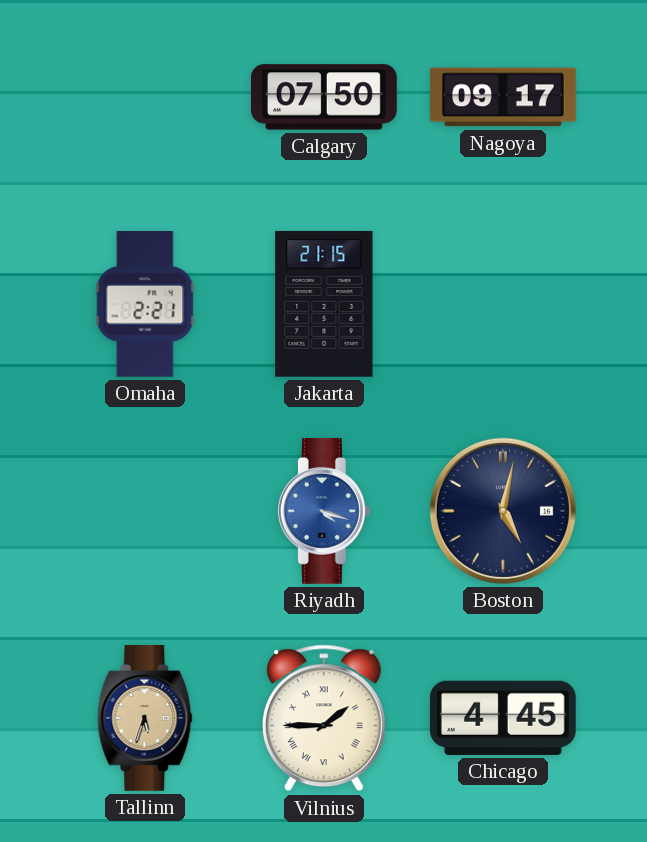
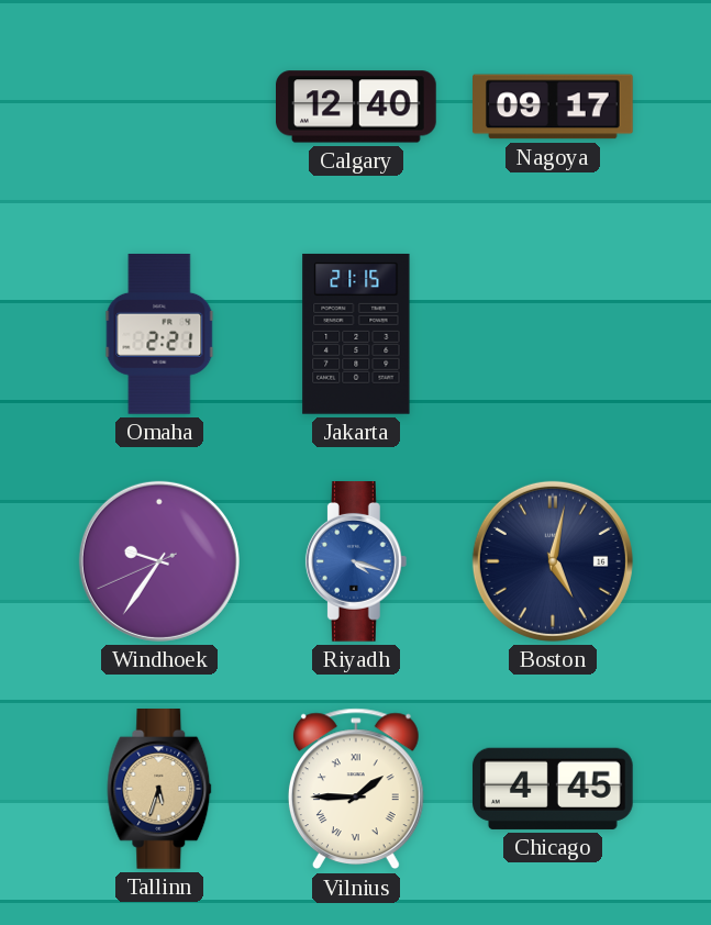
Calgary: 07:50 -> 12:40
Windhoek: none -> 9:35
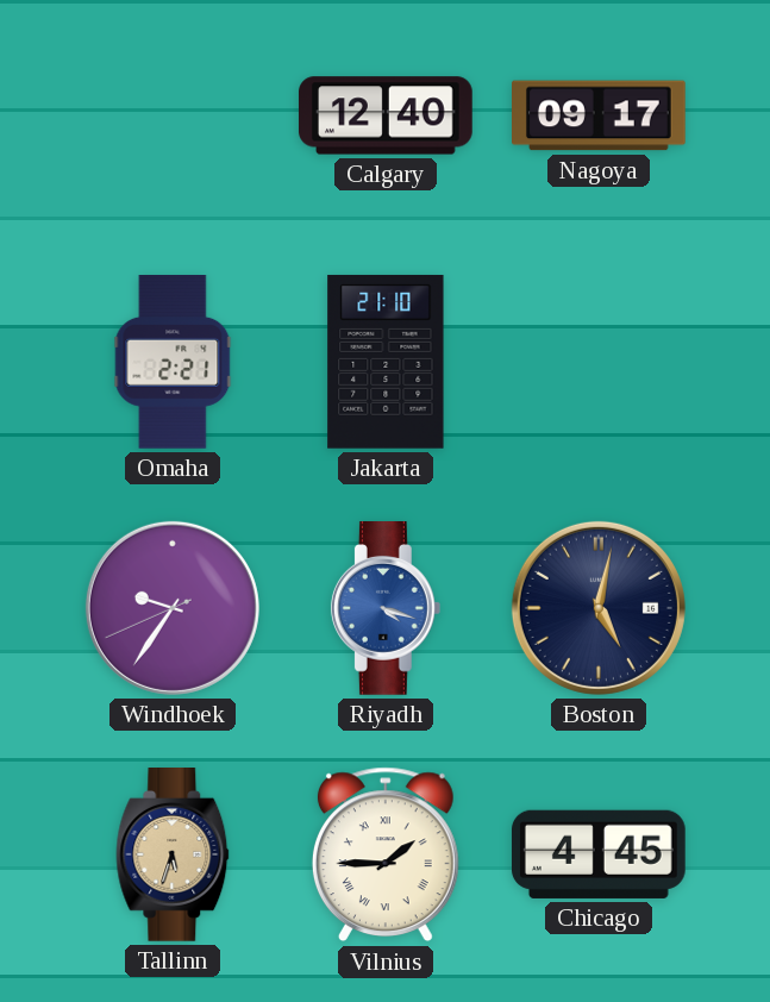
Jakarta: 21:15 -> 21:10
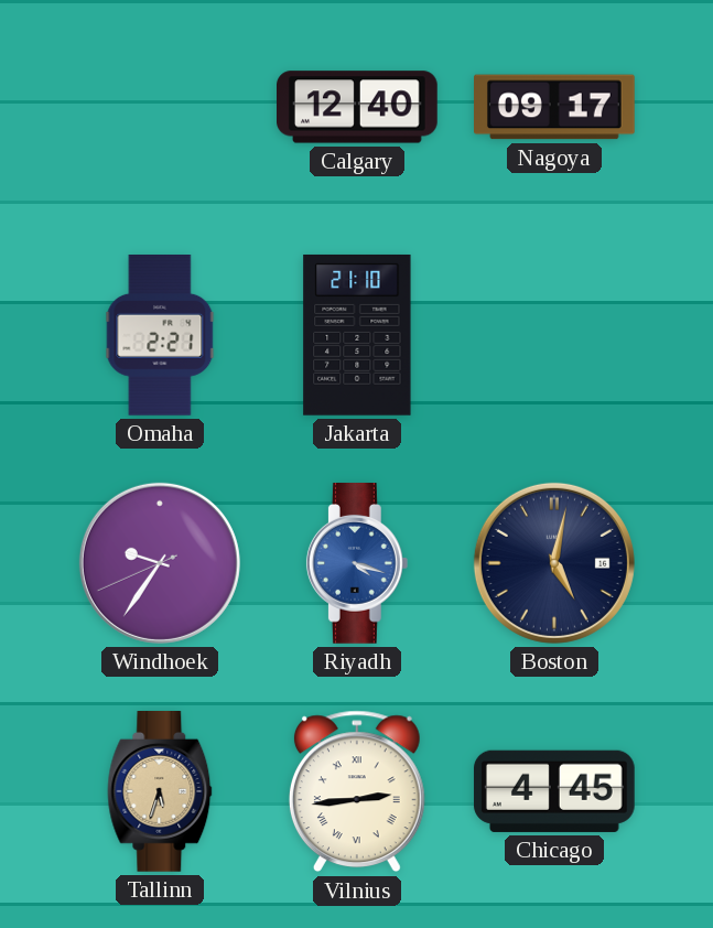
Vilnius: 1:45 -> 2:44
